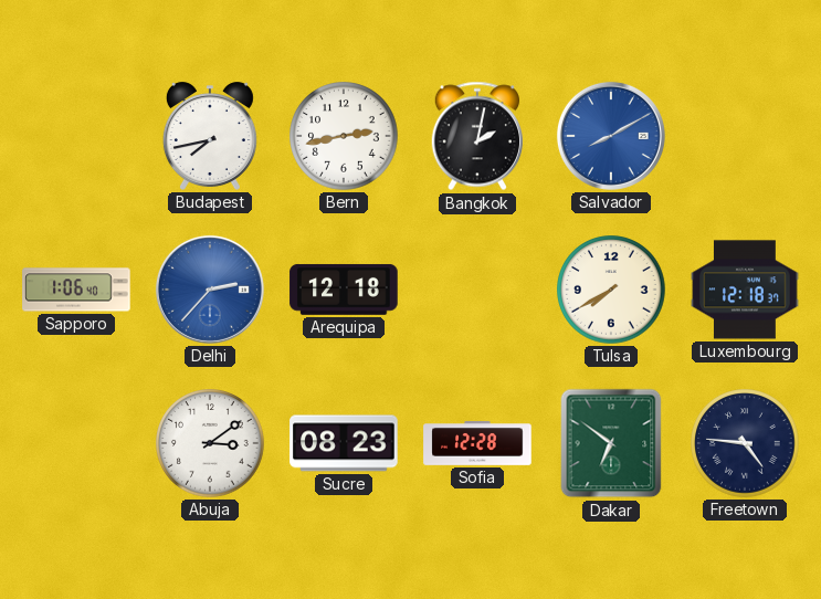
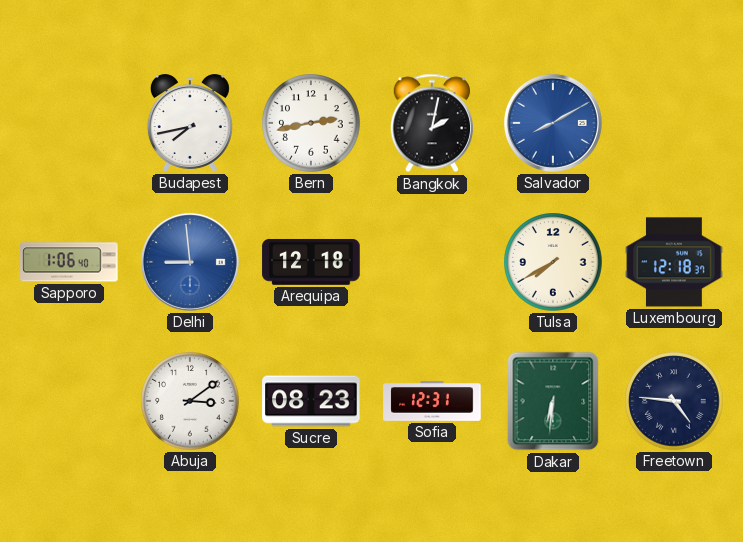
Delhi: 2:37 -> 8:59
Sofia: 12:28 -> 12:31
Dakar: 6:51 -> 6:31
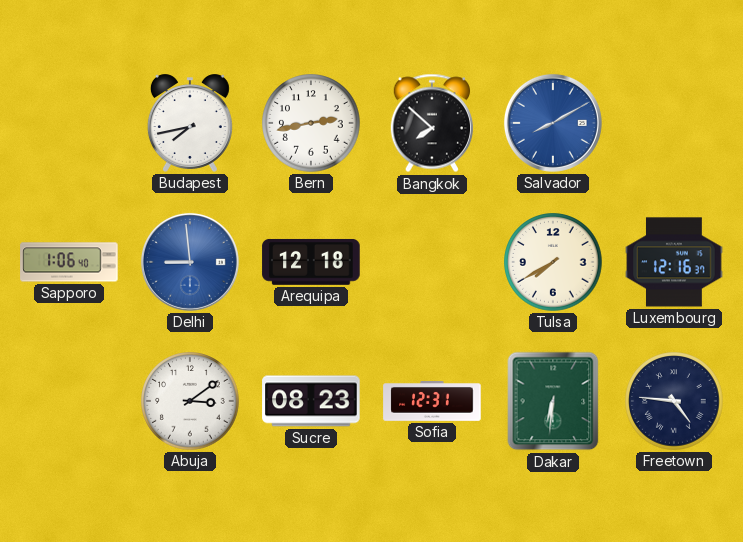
Bangkok: 2:02 -> 7:52
Luxembourg: 12:18 -> 12:16
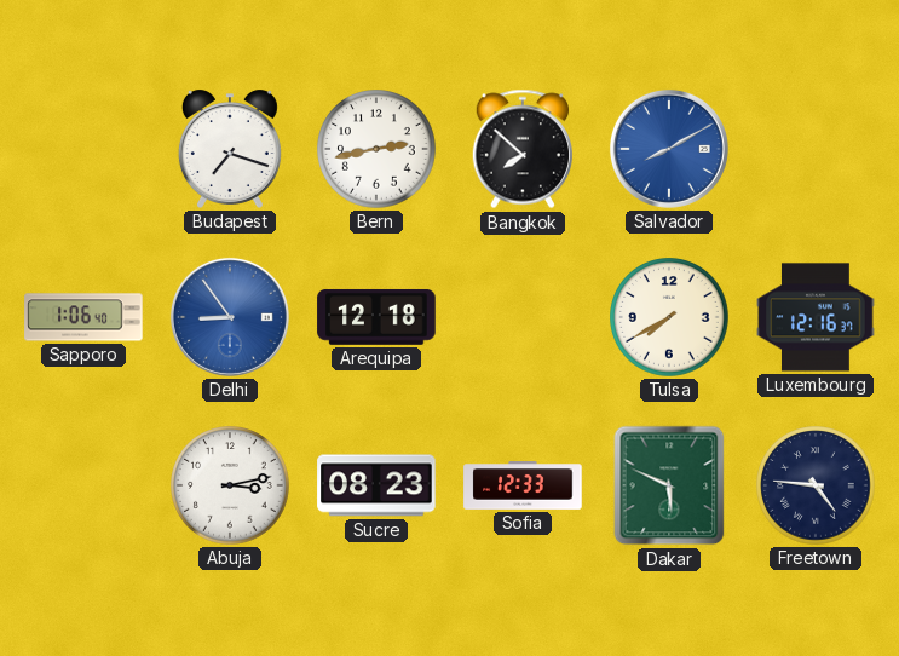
Budapest: 7:43 -> 7:18
Delhi: 8:59 -> 8:54
Abuja: 3:09 -> 3:13
Sofia: 12:31 -> 12:33
Dakar: 6:31 -> 5:49
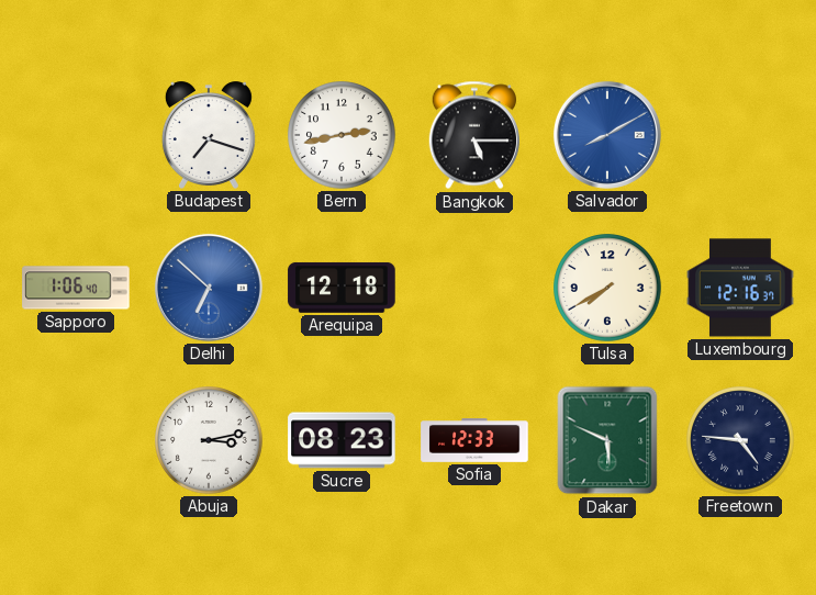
Bangkok: 7:52 -> 5:15
Delhi: 8:54 -> 6:52
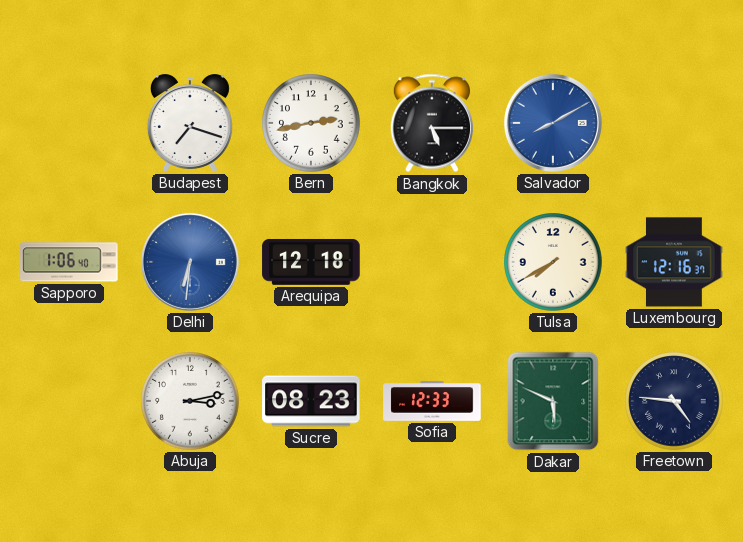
Delhi: 6:52 -> 6:31
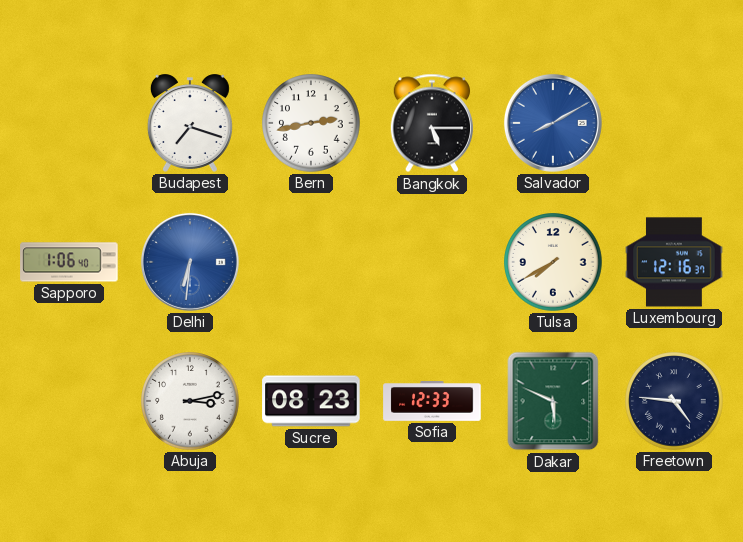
Arequipa: 12:18 -> none
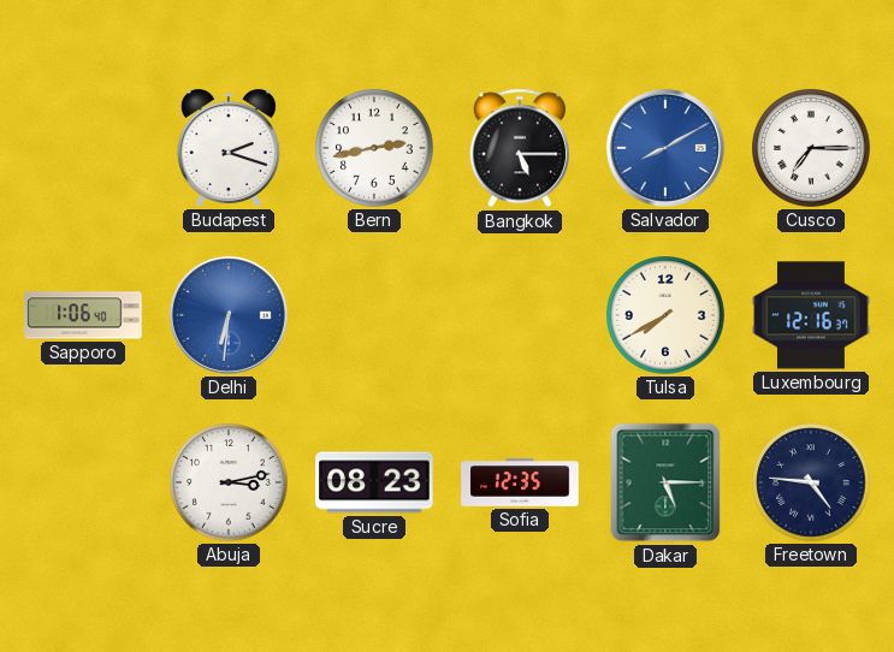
Budapest: 7:18 -> 2:18
Cusco: none -> 7:15
Sofia: 12:33 -> 12:35
Dakar: 5:49 -> 5:15
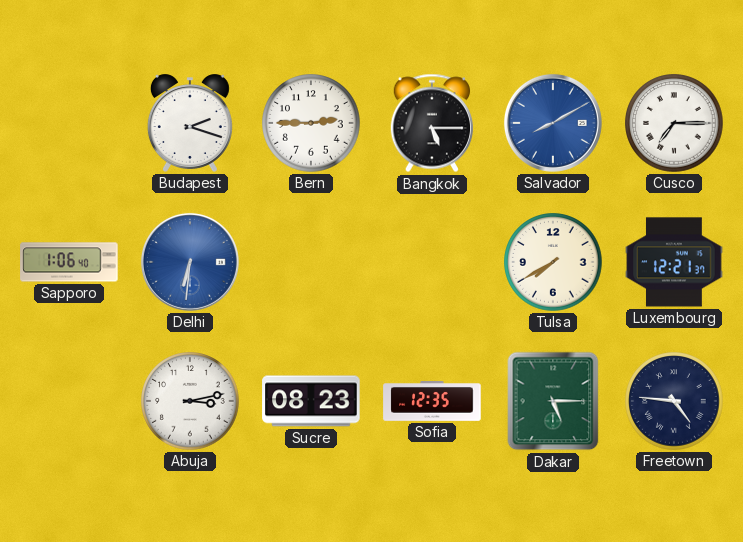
Bern: 2:43 -> 2:45
Luxembourg: 12:16 -> 12:21
